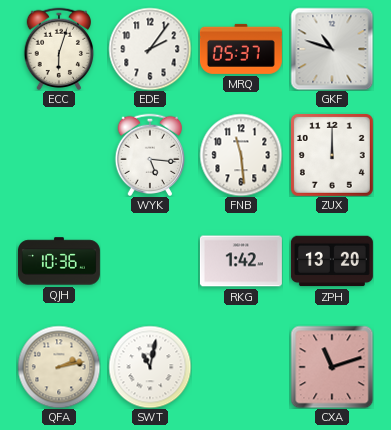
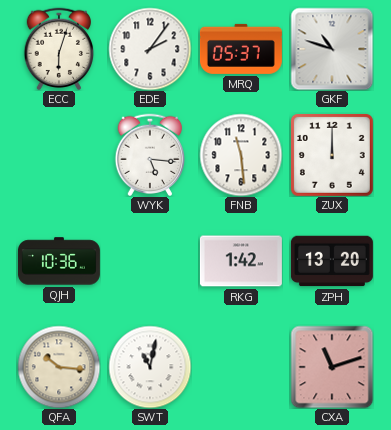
QFA: 2:13 -> 10:16
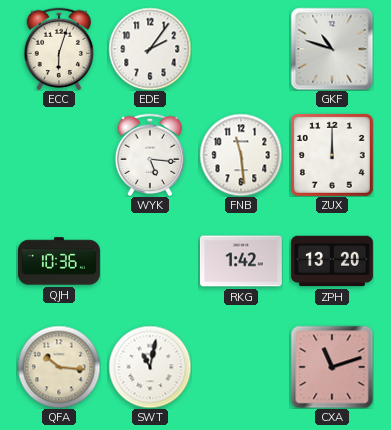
MRQ: 05:37 -> none
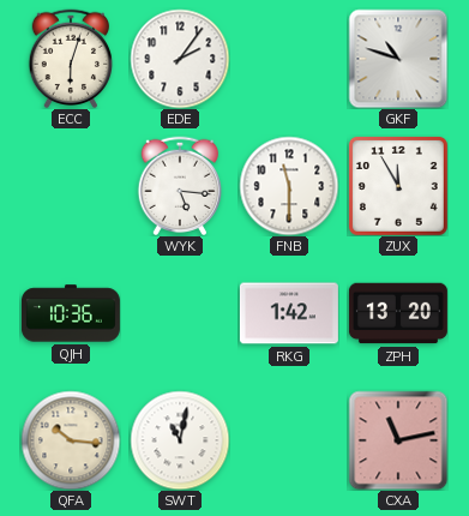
FNB: 11:29 -> 11:30
ZUX: 12:00 -> 11:55
CXA: 11:12 -> 11:13
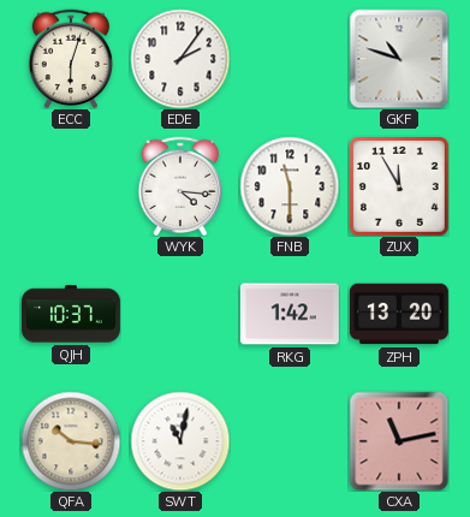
WYK: 5:16 -> 4:16
QJH: 10:36 -> 10:37
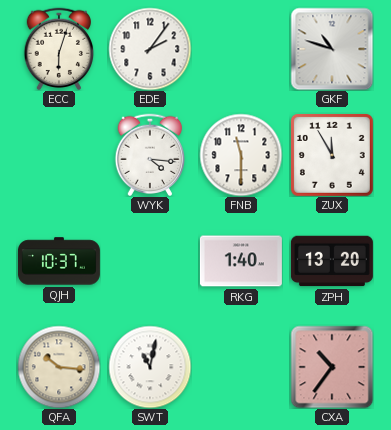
RKG: 1:42 -> 1:40
CXA: 11:13 -> 10:36
